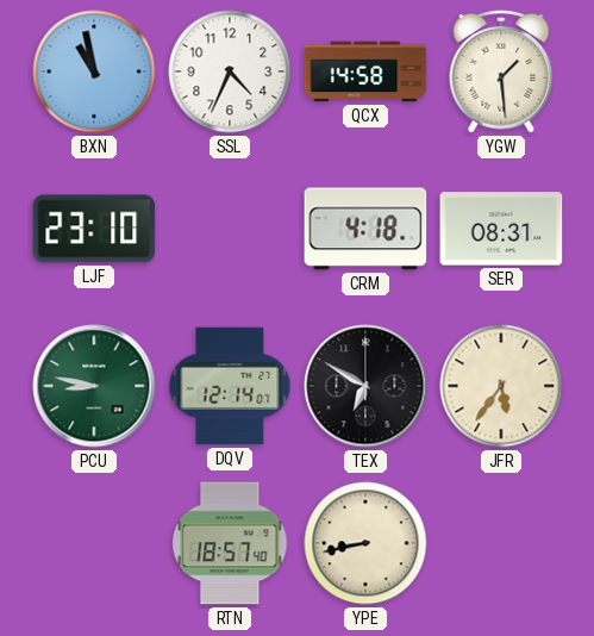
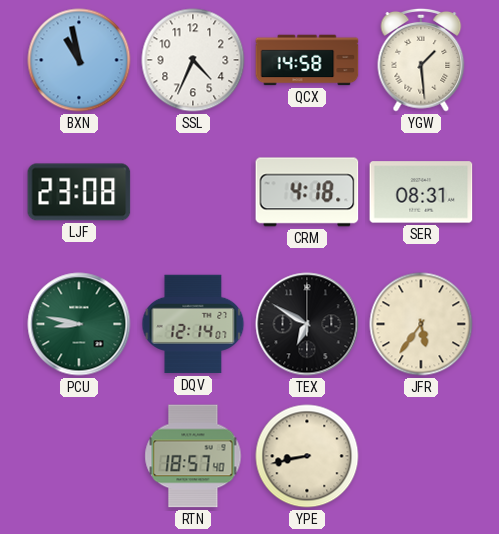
LJF: 23:10 -> 23:08
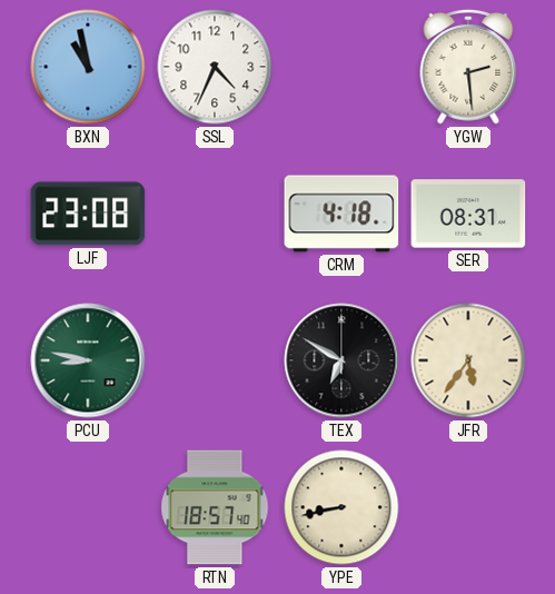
QCX: 14:58 -> none
YGW: 1:29 -> 2:29
DQV: 12:14 -> none
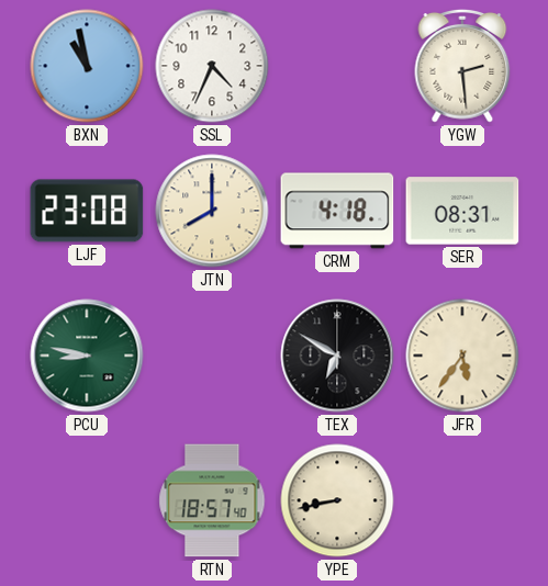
JTN: none -> 8:00
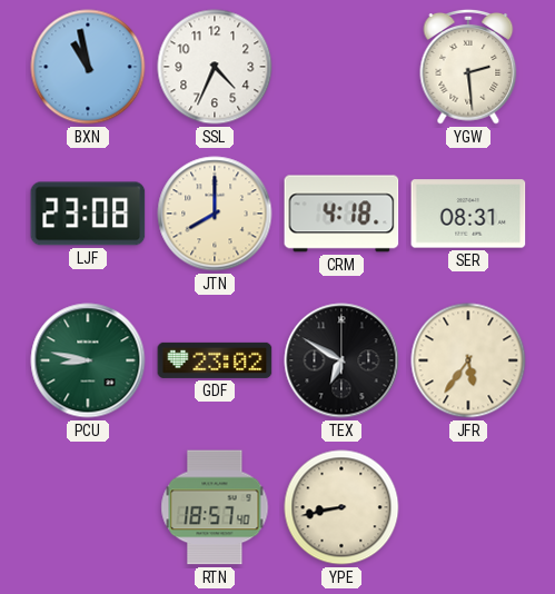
GDF: none -> 23:02
